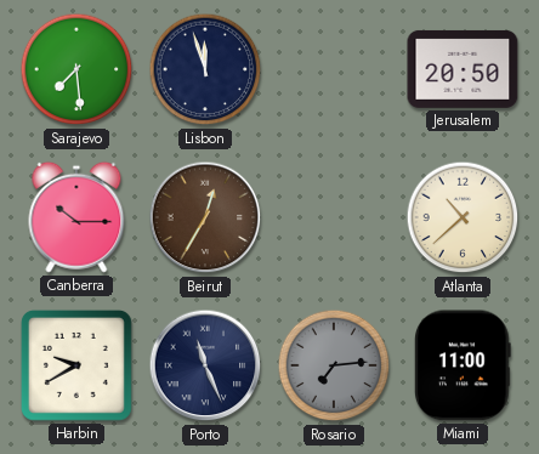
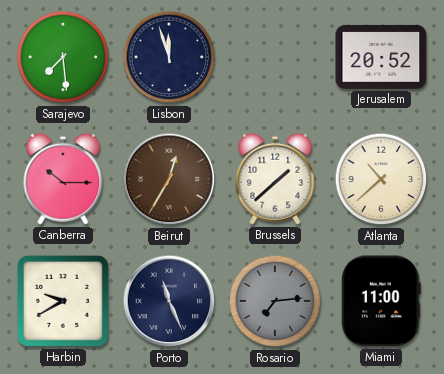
Jerusalem: 20:50 -> 20:52
Brussels: none -> 1:38
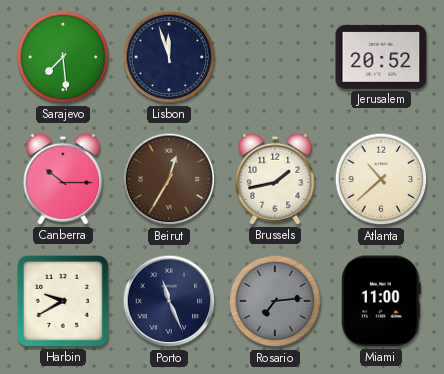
Brussels: 1:38 -> 1:43
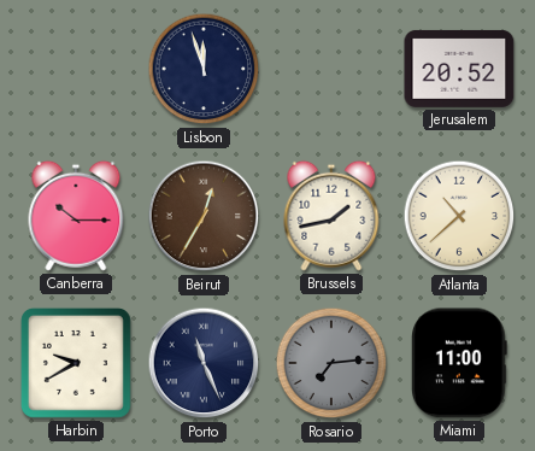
Sarajevo: 7:29 -> none
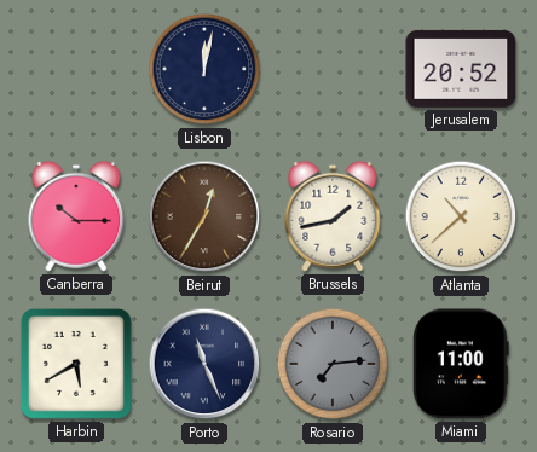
Lisbon: 11:57 -> 12:02
Harbin: 9:40 -> 5:40
